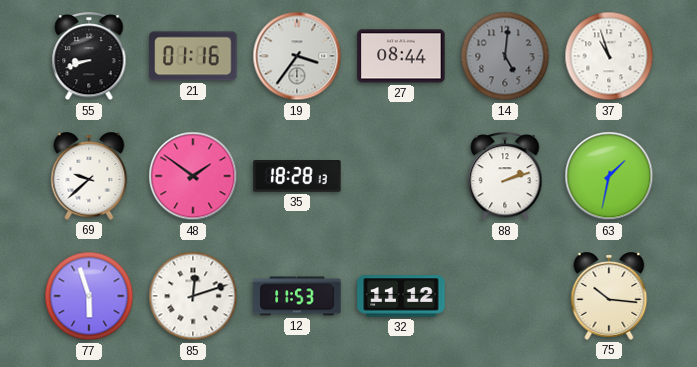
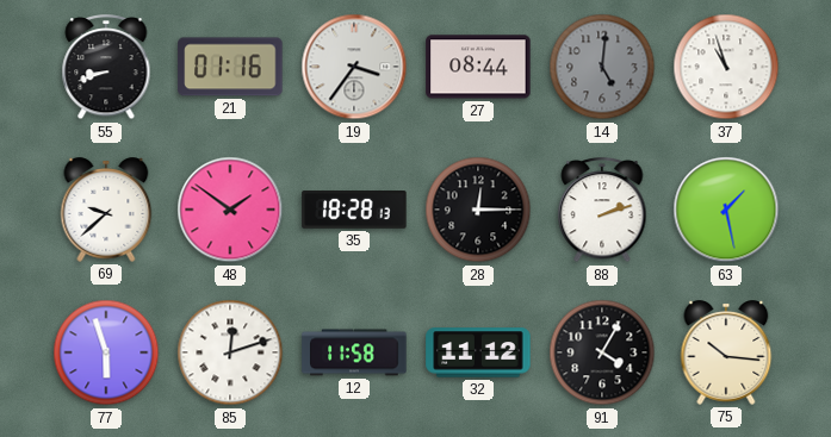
28: none -> 12:15
63: 1:32 -> 1:28
12: 11:53 -> 11:58
91: none -> 4:05
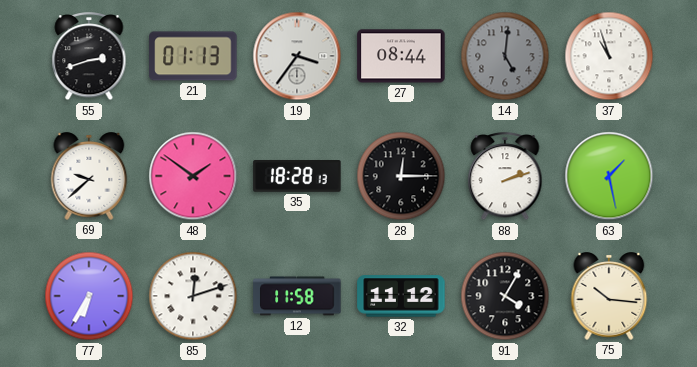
55: 8:42 -> 2:42
21: 01:16 -> 01:13
77: 5:57 -> 6:35
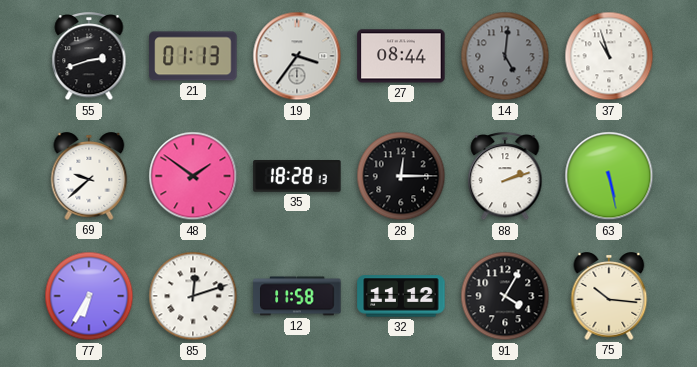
63: 1:28 -> 5:28
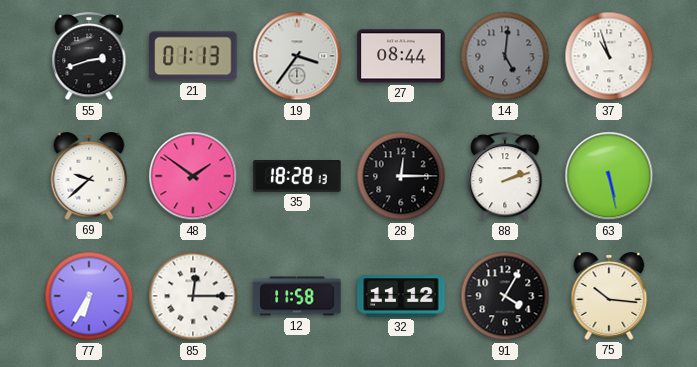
85: 12:12 -> 12:15
